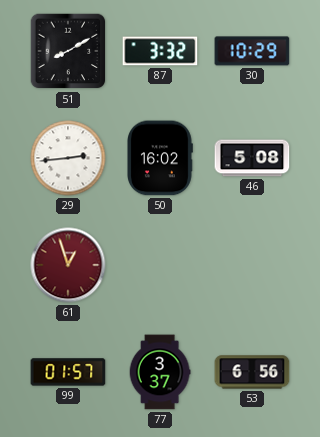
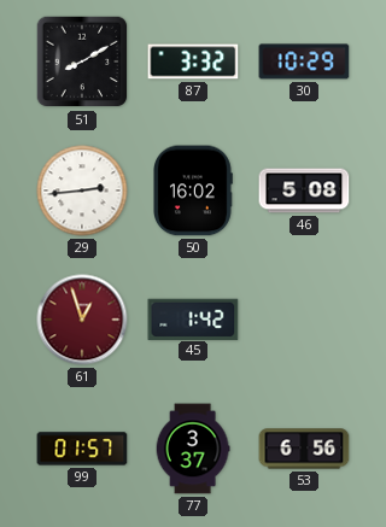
45: none -> 1:42
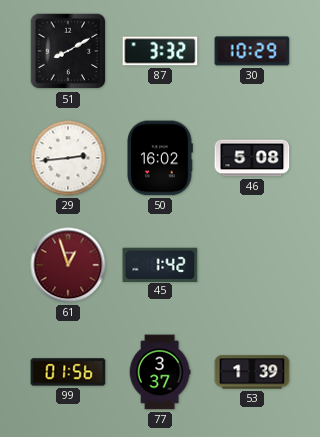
99: 01:57 -> 01:56
53: 6:56 -> 1:39
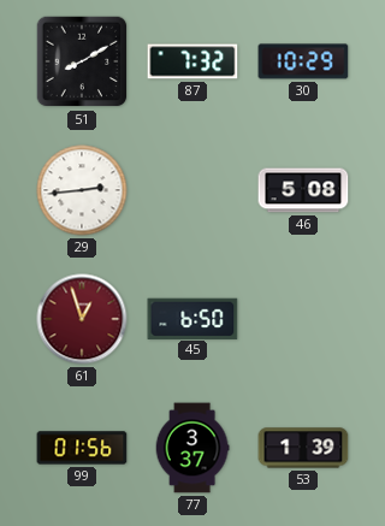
87: 3:32 -> 7:32
50: 16:02 -> none
45: 1:42 -> 6:50
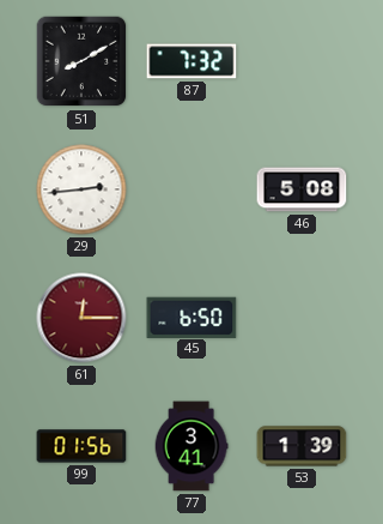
30: 10:29 -> none
61: 12:57 -> 12:15
77: 3:37 -> 3:41
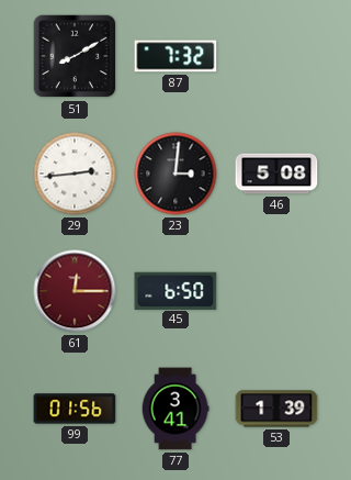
23: none -> 3:01
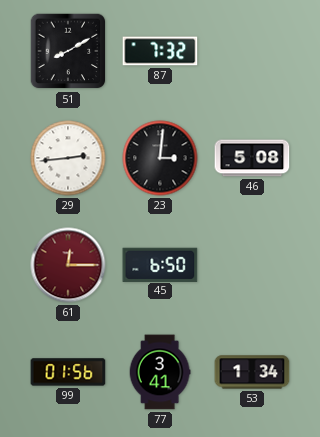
53: 1:39 -> 1:34
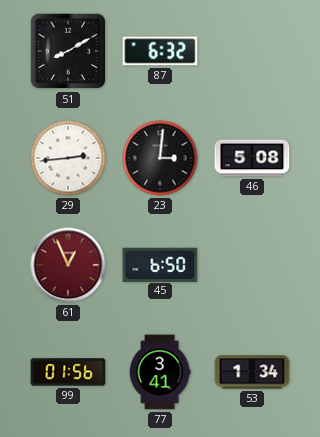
87: 7:32 -> 6:32
61: 12:15 -> 12:56
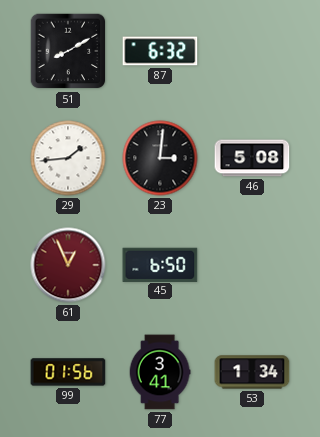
29: 2:44 -> 1:44
